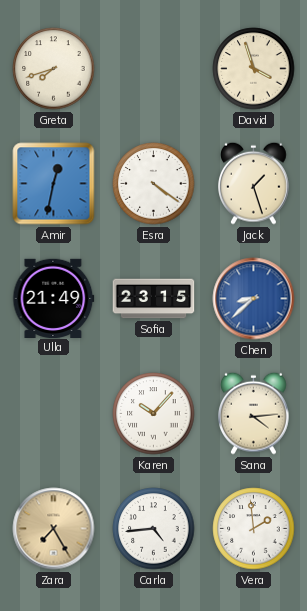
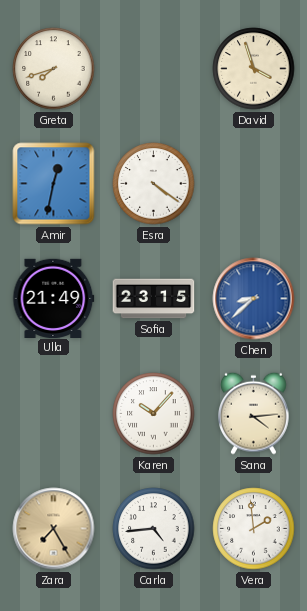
Jack: 1:27 -> none
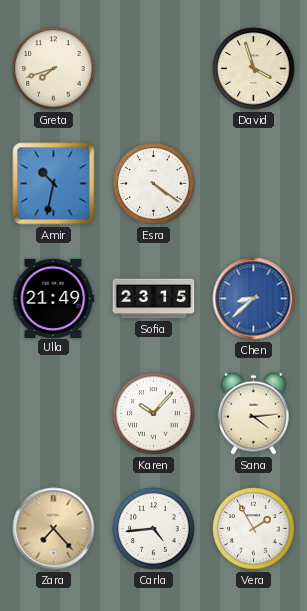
Amir: 12:32 -> 10:32
Zara: 7:25 -> 7:23
Vera: 1:59 -> 1:55
